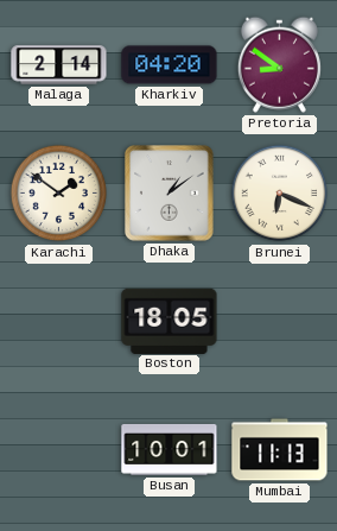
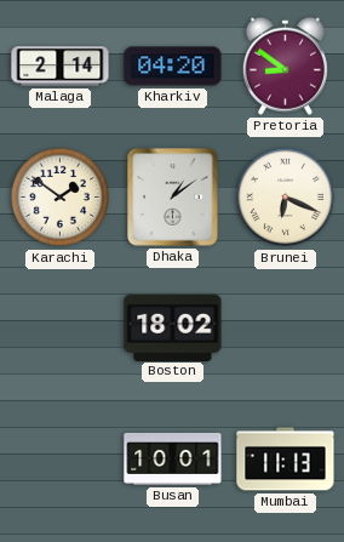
Boston: 18:05 -> 18:02
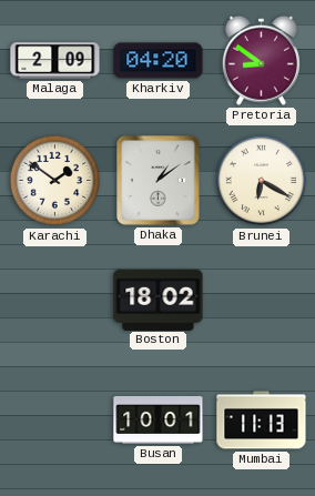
Malaga: 2:14 -> 2:09
Brunei: 6:19 -> 6:20
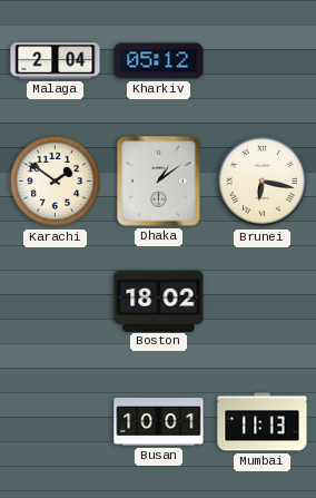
Malaga: 2:09 -> 2:04
Kharkiv: 04:20 -> 05:12
Pretoria: 8:51 -> none
Brunei: 6:20 -> 6:17
